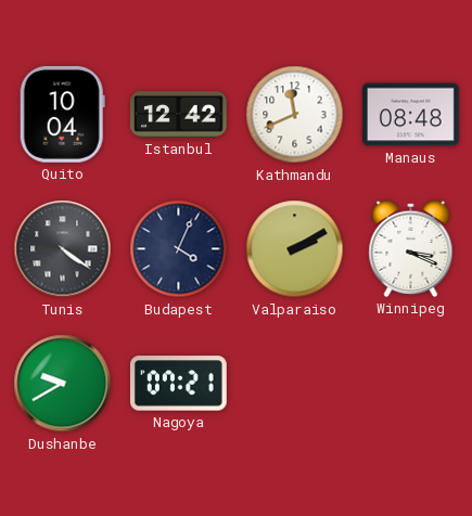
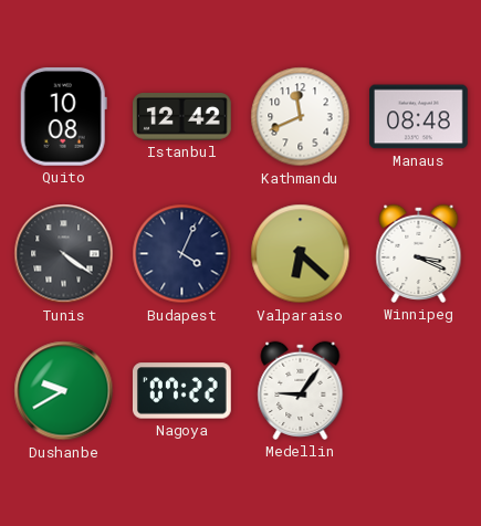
Quito: 10:04 -> 10:08
Valparaiso: 2:10 -> 6:22
Nagoya: 07:21 -> 07:22
Medellin: none -> 9:06
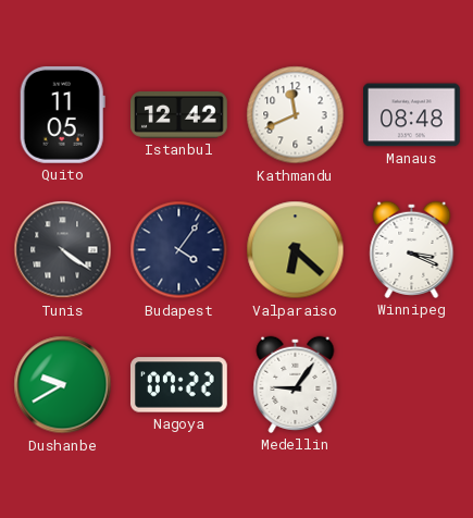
Quito: 10:08 -> 11:05
Budapest: 4:04 -> 4:06
